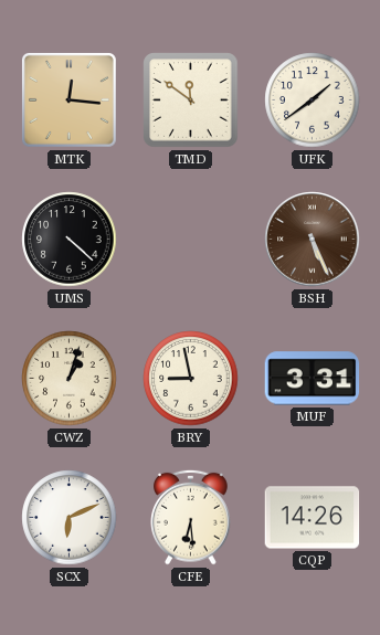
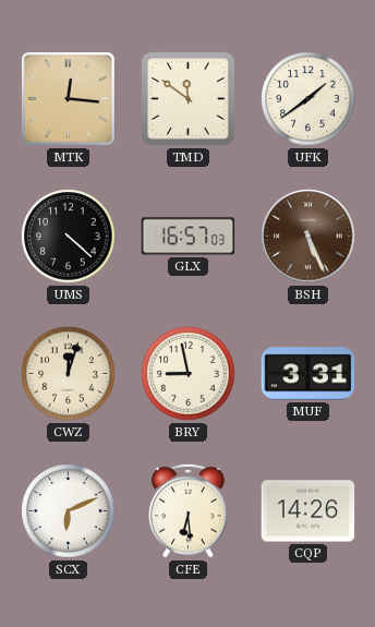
GLX: none -> 16:57
CWZ: 1:03 -> 12:03
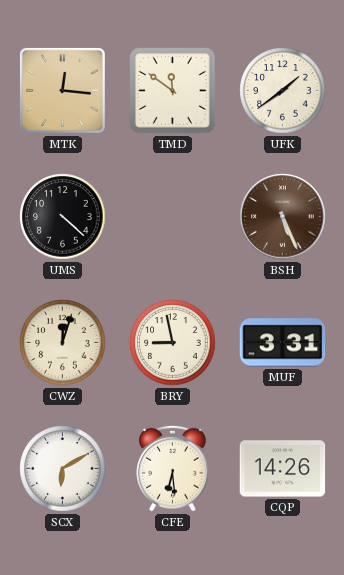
GLX: 16:57 -> none
SCX: 6:11 -> 6:10
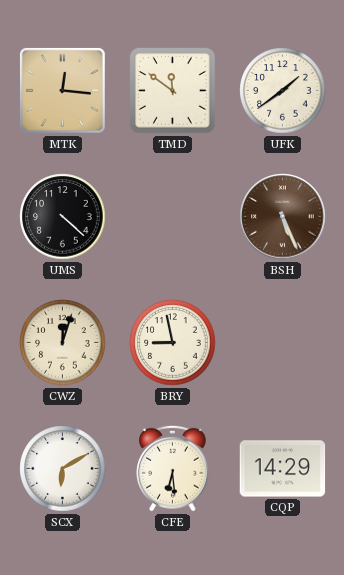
MUF: 3:31 -> none
CQP: 14:26 -> 14:29
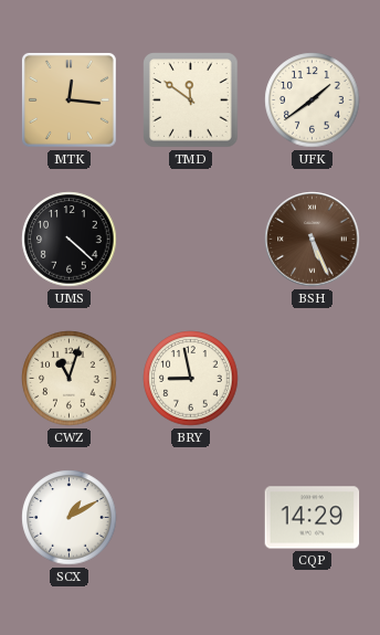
CWZ: 12:03 -> 11:03
SCX: 6:10 -> 1:10
CFE: 6:29 -> none
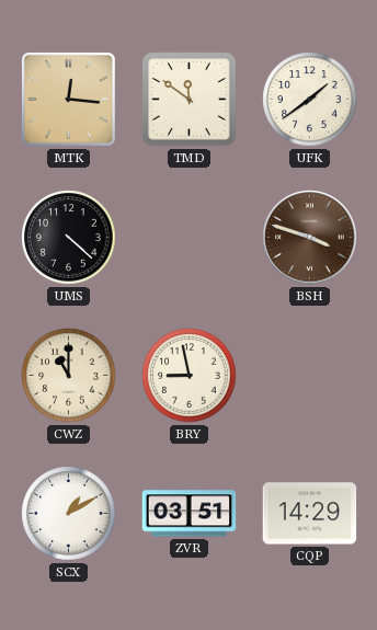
BSH: 5:26 -> 3:48
CWZ: 11:03 -> 11:00
ZVR: none -> 03:51
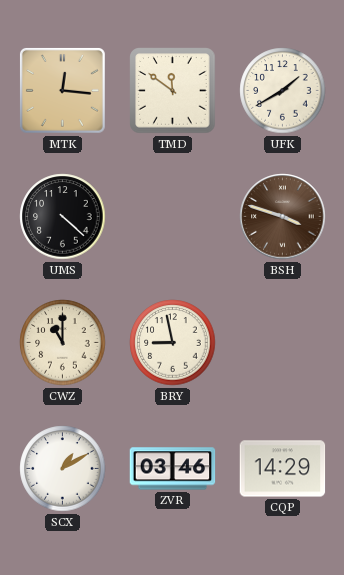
UFK: 1:39 -> 1:40
ZVR: 03:51 -> 03:46
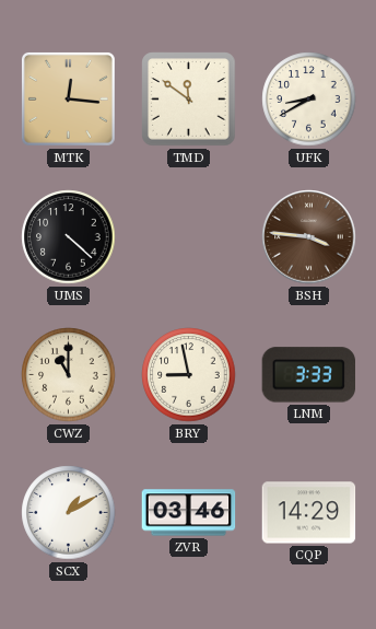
UFK: 1:40 -> 8:40
BSH: 3:48 -> 3:46
LNM: none -> 3:33
